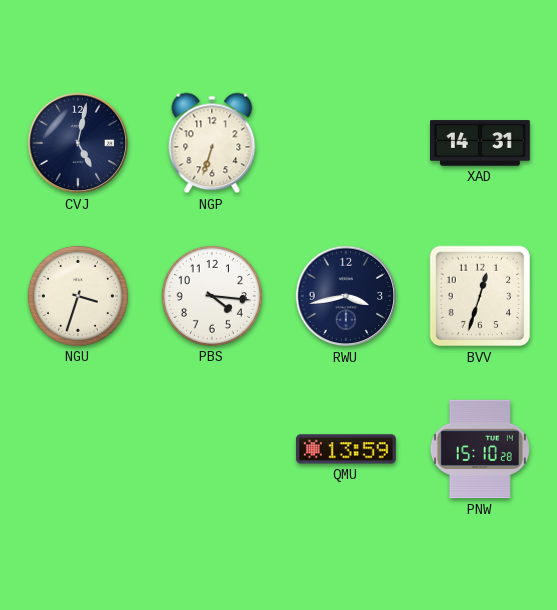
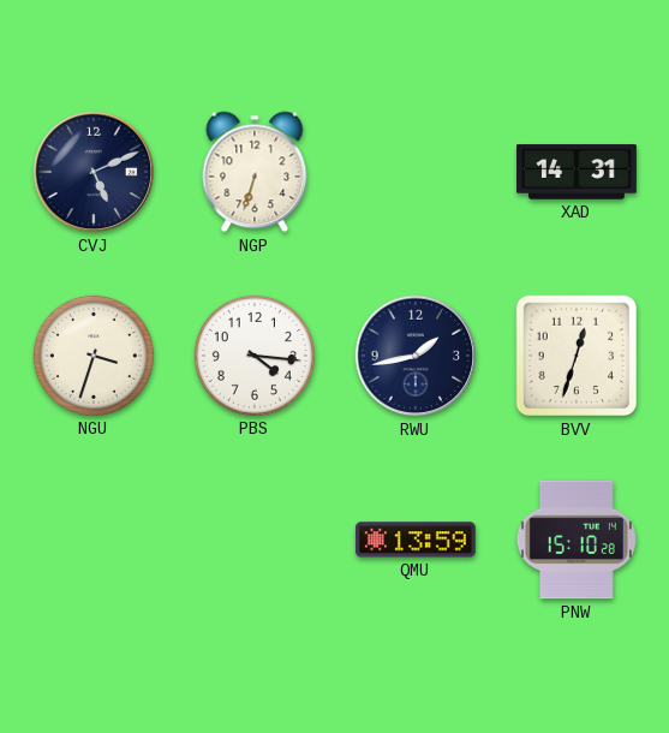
CVJ: 5:02 -> 5:11
RWU: 3:43 -> 1:43
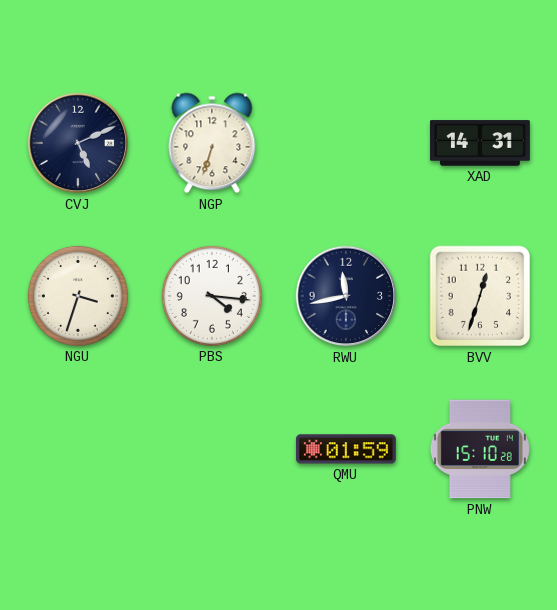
RWU: 1:43 -> 11:43
QMU: 13:59 -> 01:59
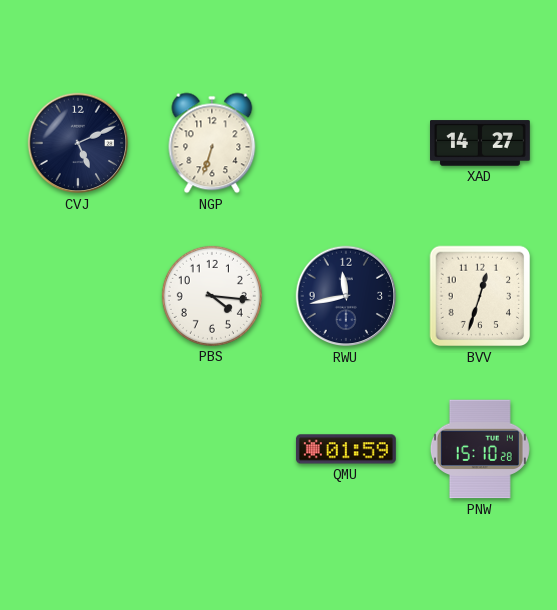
XAD: 14:31 -> 14:27
NGU: 3:33 -> none
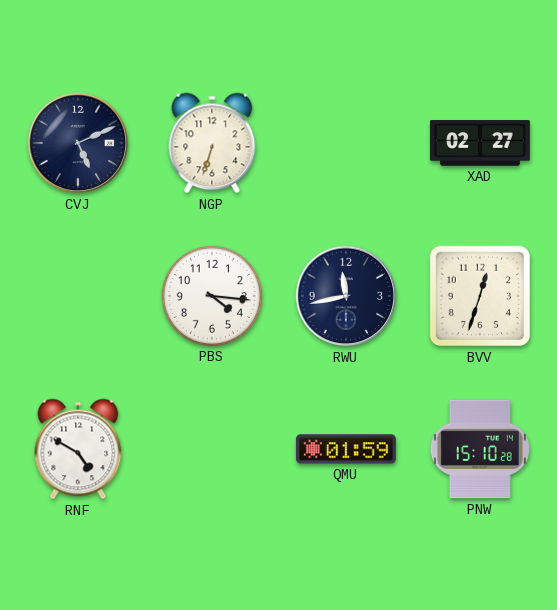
XAD: 14:27 -> 02:27
RNF: none -> 4:50
